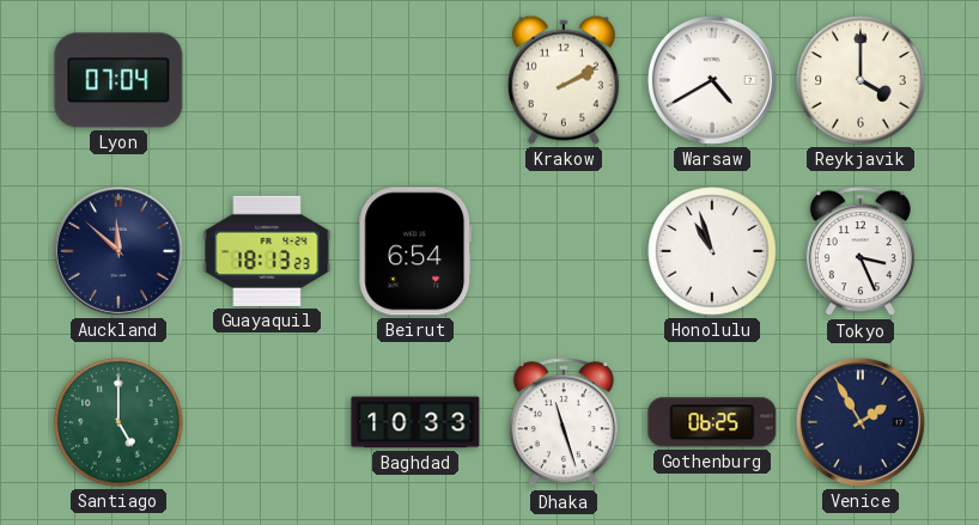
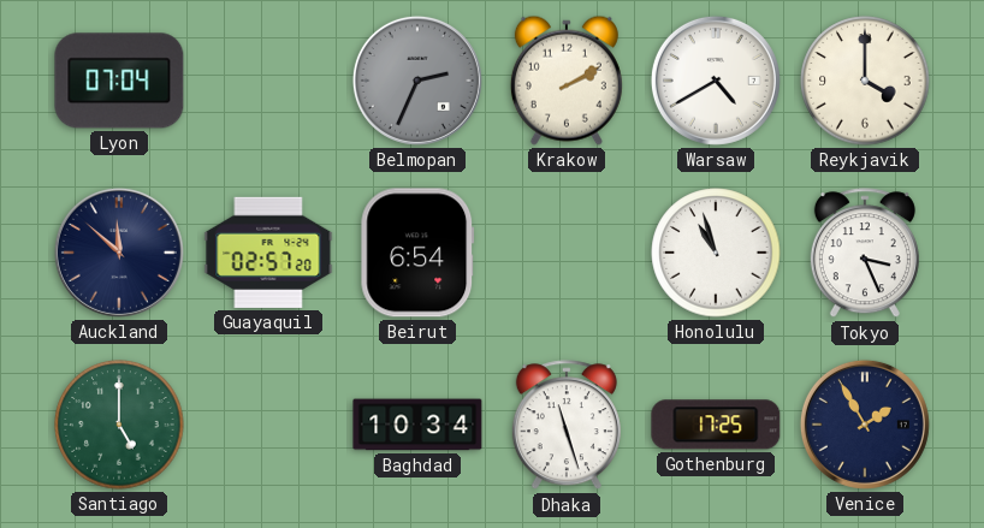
Belmopan: none -> 2:34
Guayaquil: 18:13 -> 02:57
Baghdad: 10:33 -> 10:34
Gothenburg: 06:25 -> 17:25
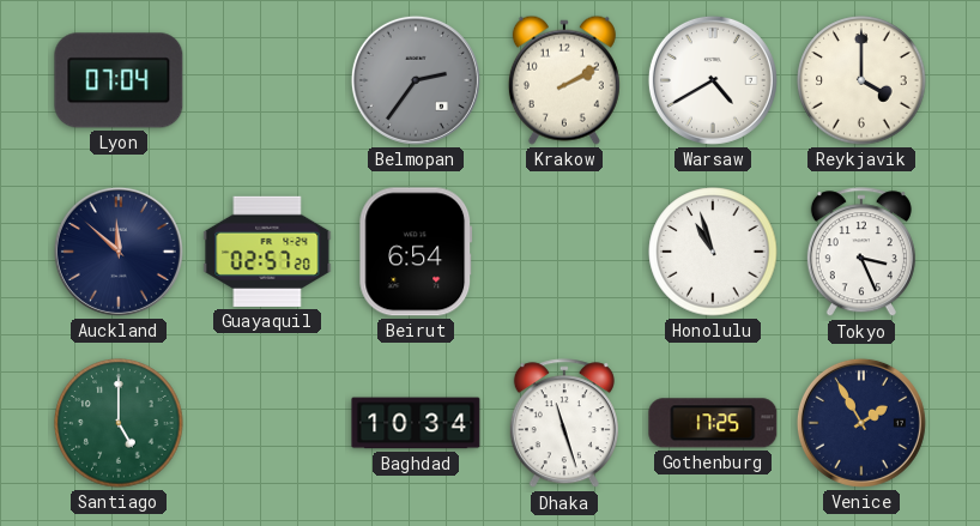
Belmopan: 2:34 -> 2:36
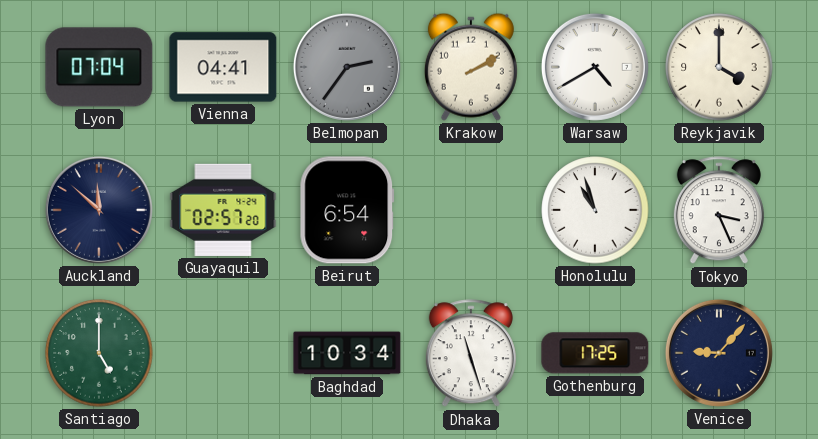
Vienna: none -> 04:41
Venice: 1:55 -> 9:07
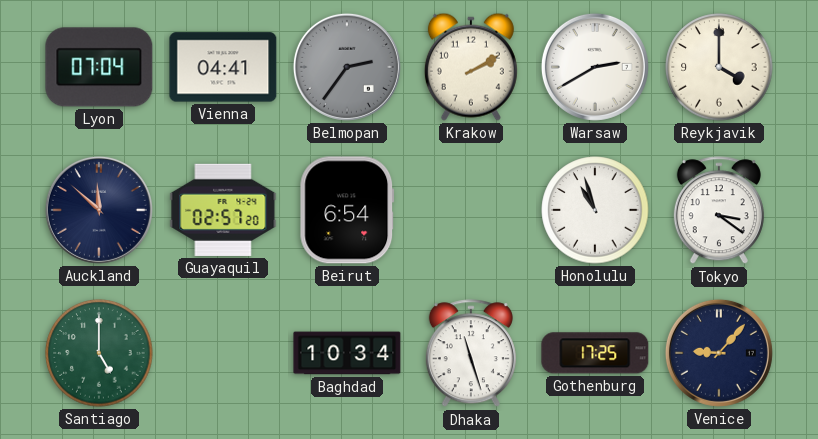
Warsaw: 4:40 -> 2:40
Tokyo: 3:26 -> 3:21
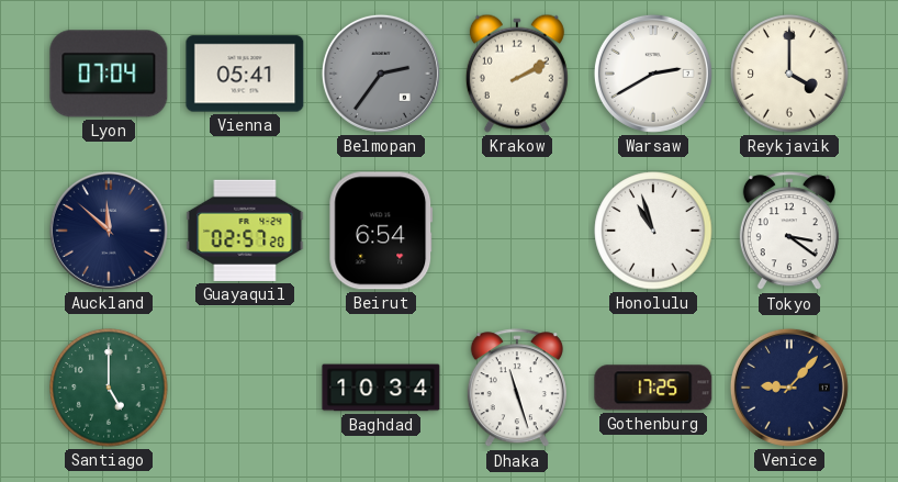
Vienna: 04:41 -> 05:41
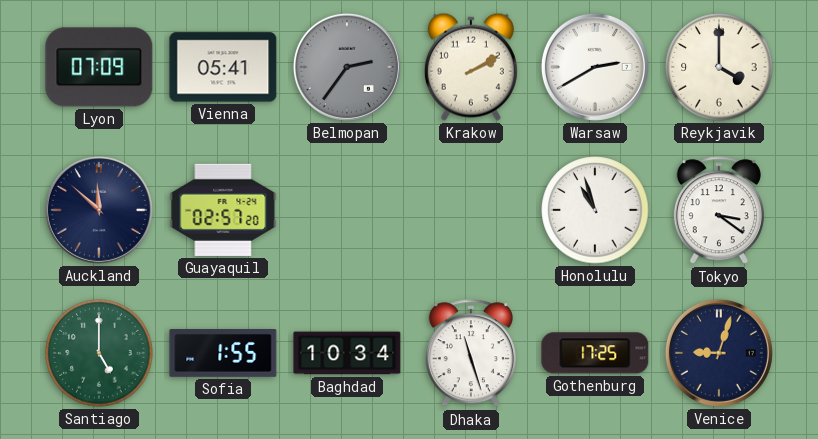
Lyon: 07:04 -> 07:09
Beirut: 6:54 -> none
Sofia: none -> 1:55
Venice: 9:07 -> 9:03
